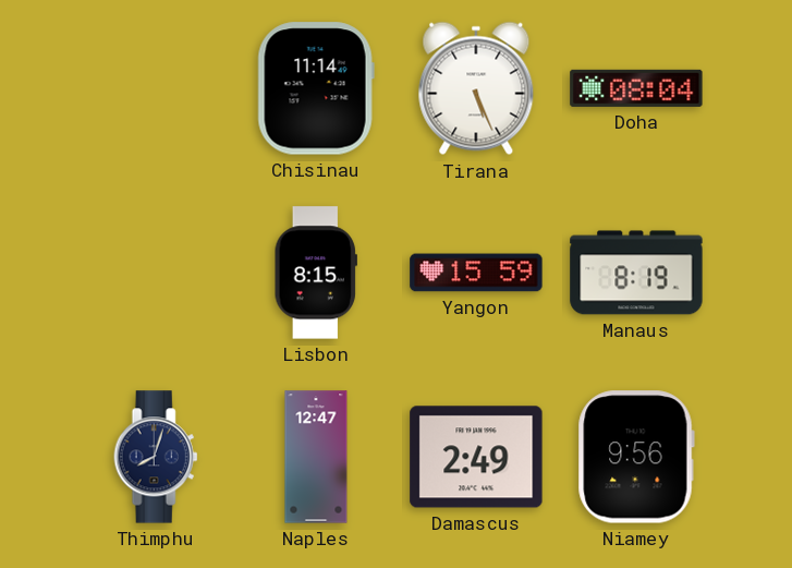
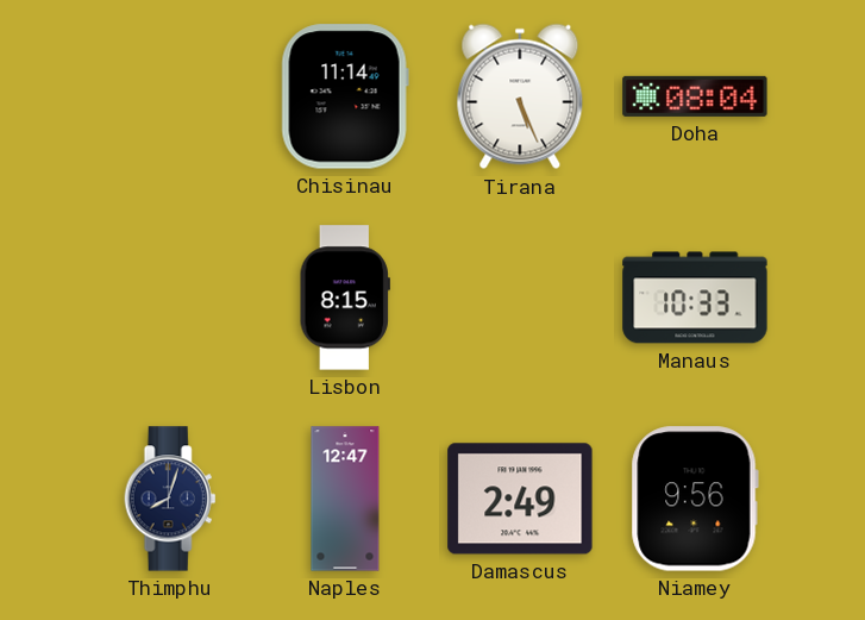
Yangon: 15:59 -> none
Manaus: 8:19 -> 10:33
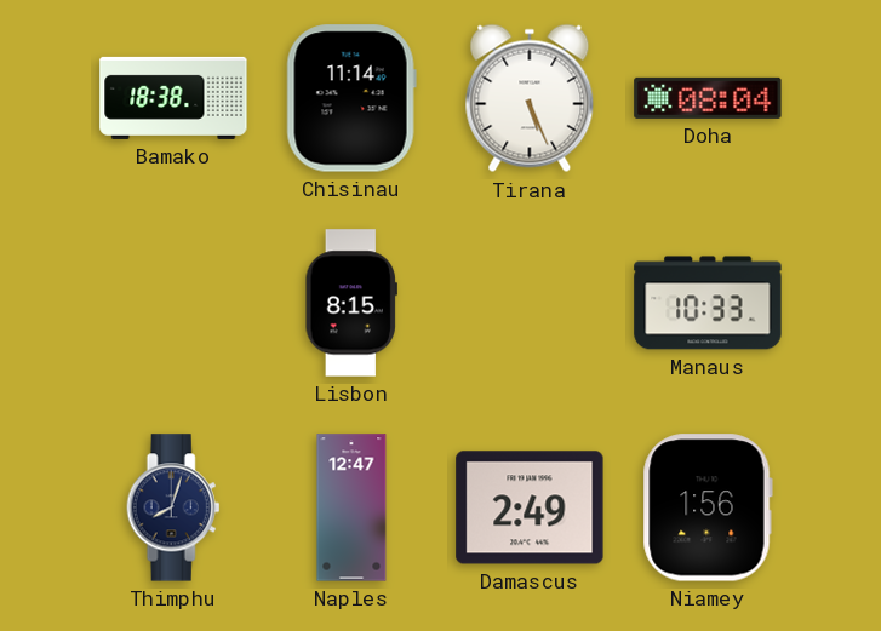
Bamako: none -> 18:38
Niamey: 9:56 -> 1:56
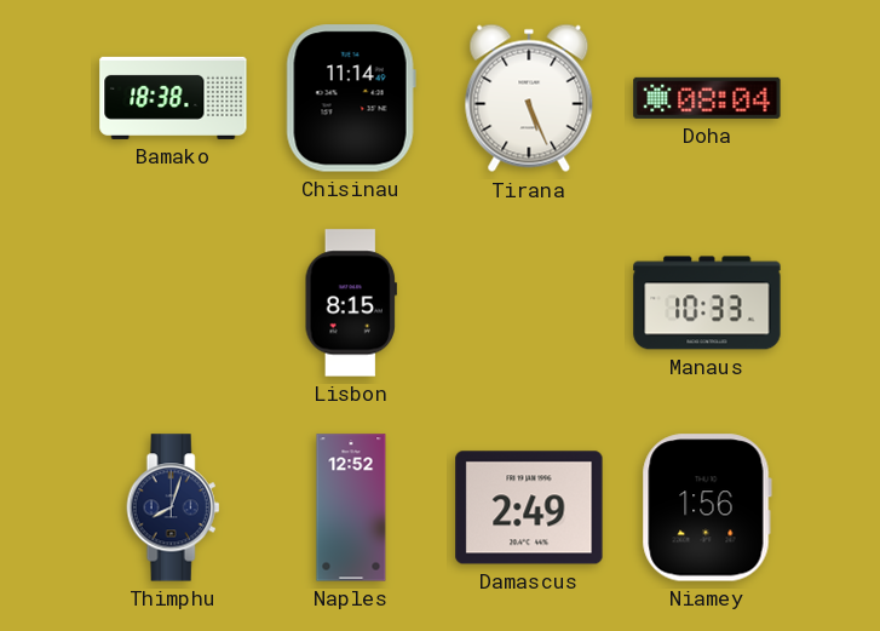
Naples: 12:47 -> 12:52
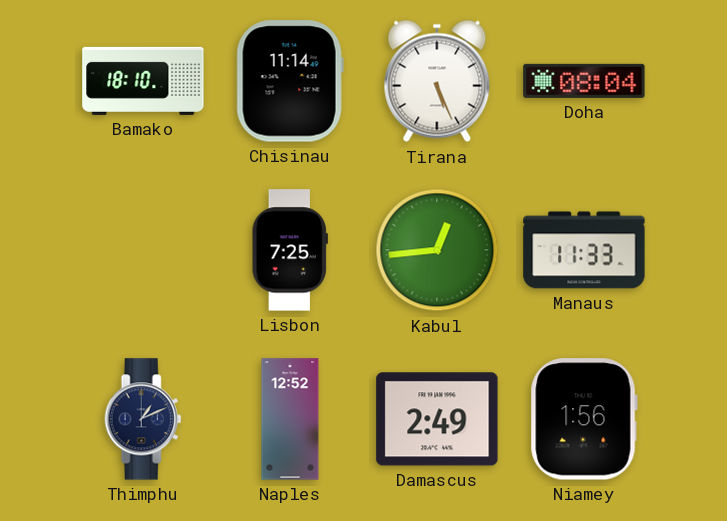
Bamako: 18:38 -> 18:10
Lisbon: 8:15 -> 7:25
Kabul: none -> 12:44
Manaus: 10:33 -> 11:33
Thimphu: 8:03 -> 1:11
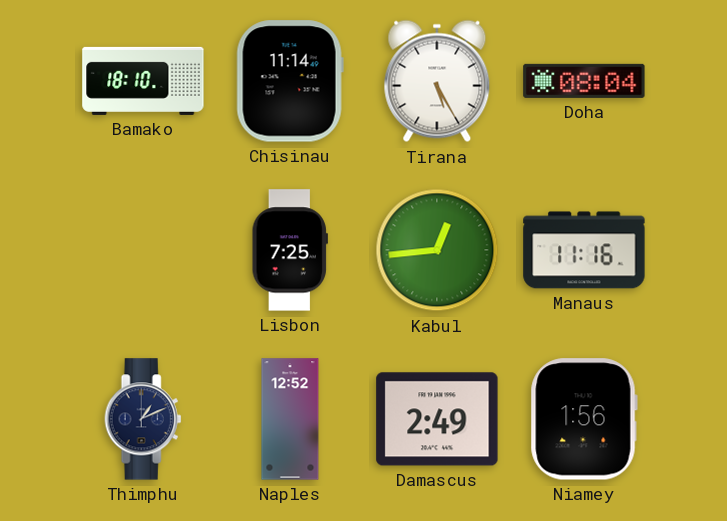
Tirana: 5:26 -> 5:25
Manaus: 11:33 -> 11:16
